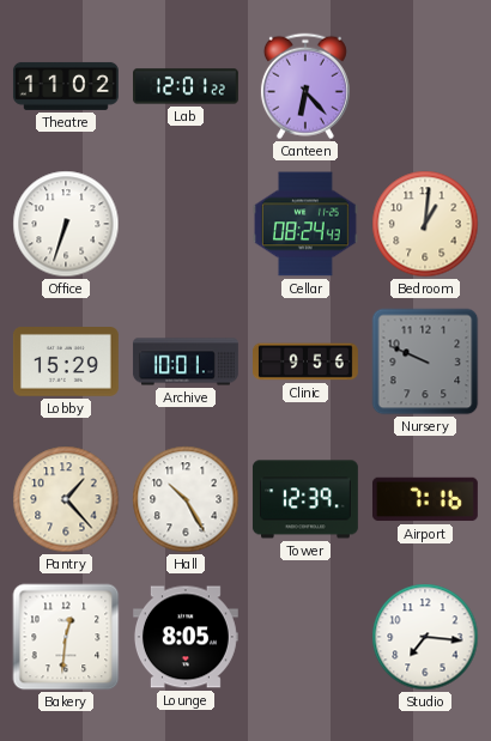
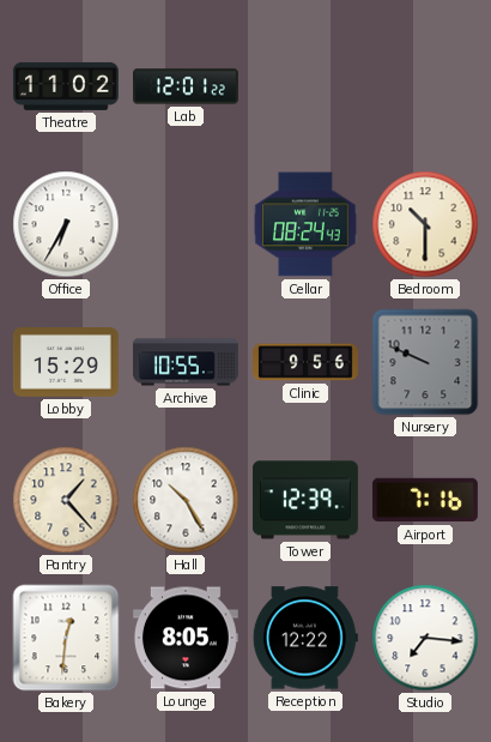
Canteen: 6:23 -> none
Office: 6:33 -> 6:35
Bedroom: 1:01 -> 10:30
Archive: 10:01 -> 10:55
Reception: none -> 12:22
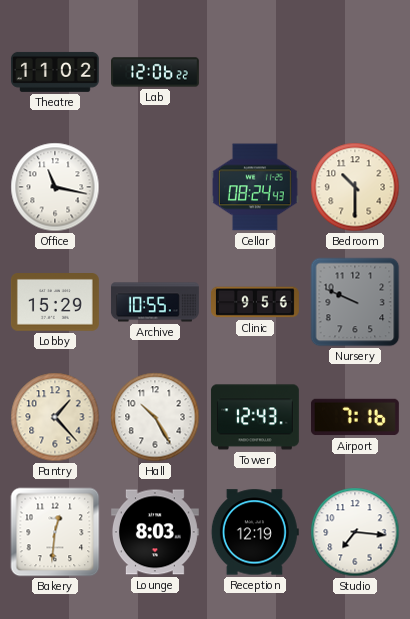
Lab: 12:01 -> 12:06
Office: 6:35 -> 11:17
Tower: 12:39 -> 12:43
Lounge: 8:05 -> 8:03
Reception: 12:22 -> 12:19
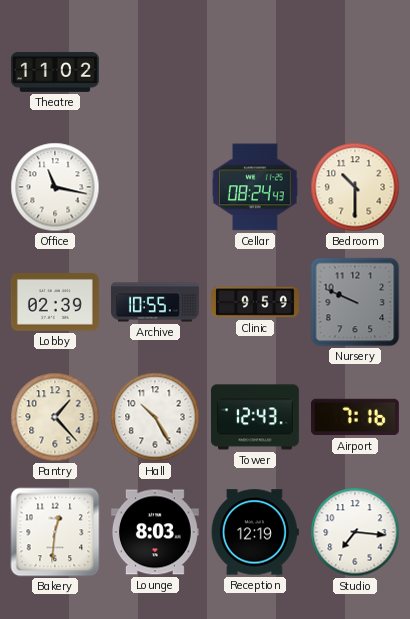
Lab: 12:06 -> none
Lobby: 15:29 -> 02:39
Clinic: 9:56 -> 9:59
